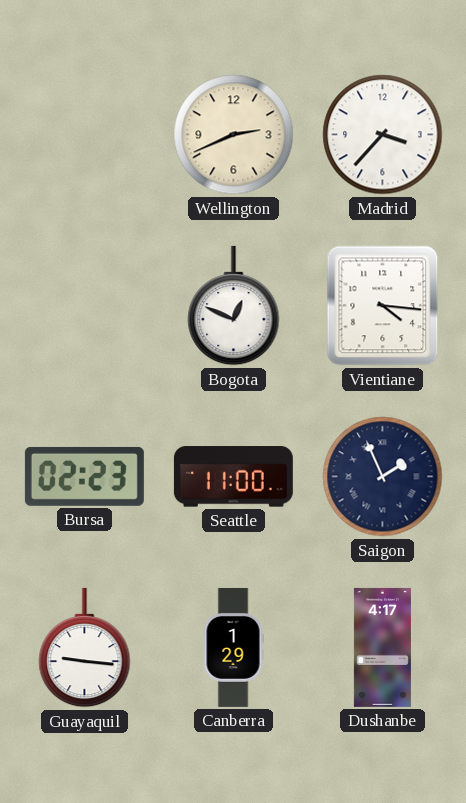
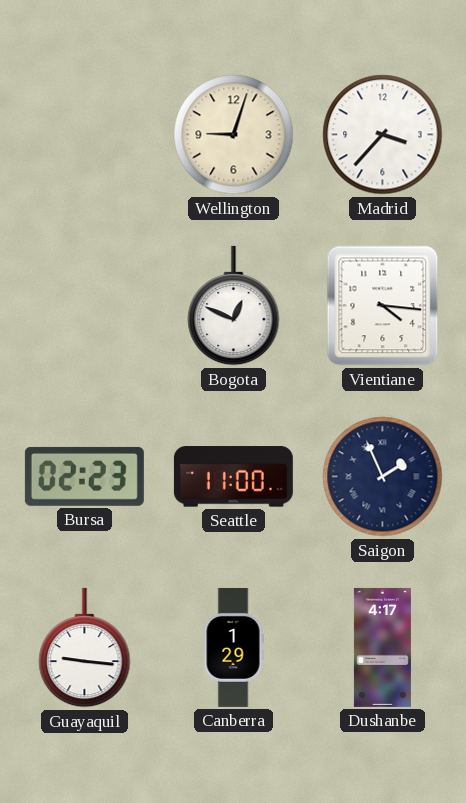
Wellington: 2:41 -> 9:03
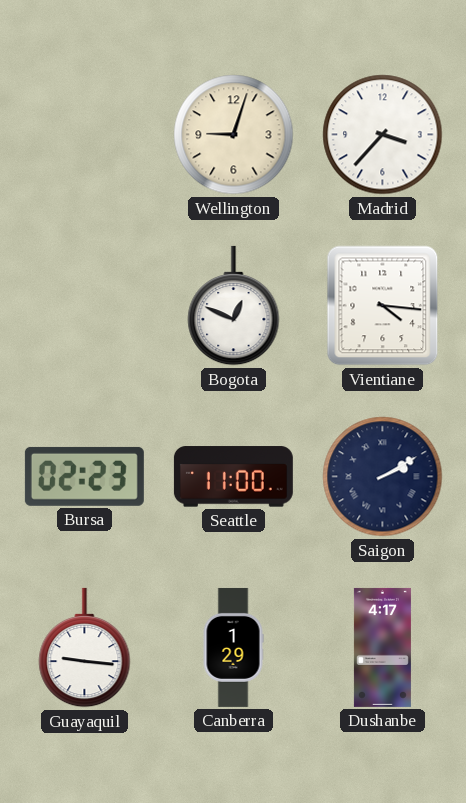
Saigon: 1:56 -> 2:10
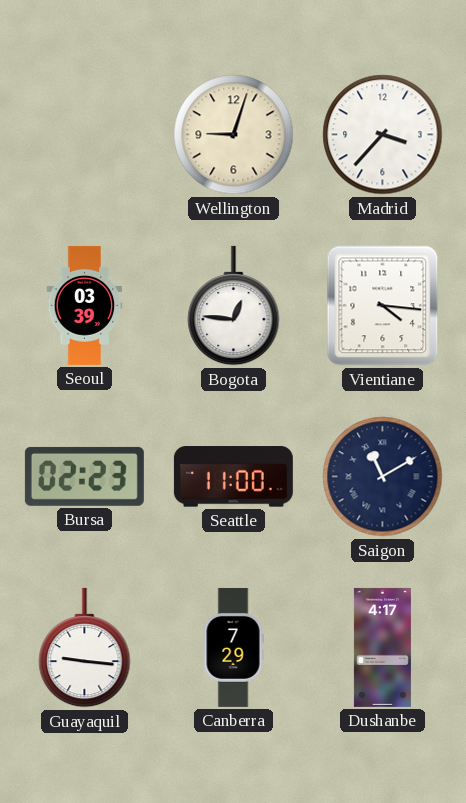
Seoul: none -> 03:39
Bogota: 12:49 -> 12:46
Saigon: 2:10 -> 11:10
Canberra: 1:29 -> 7:29
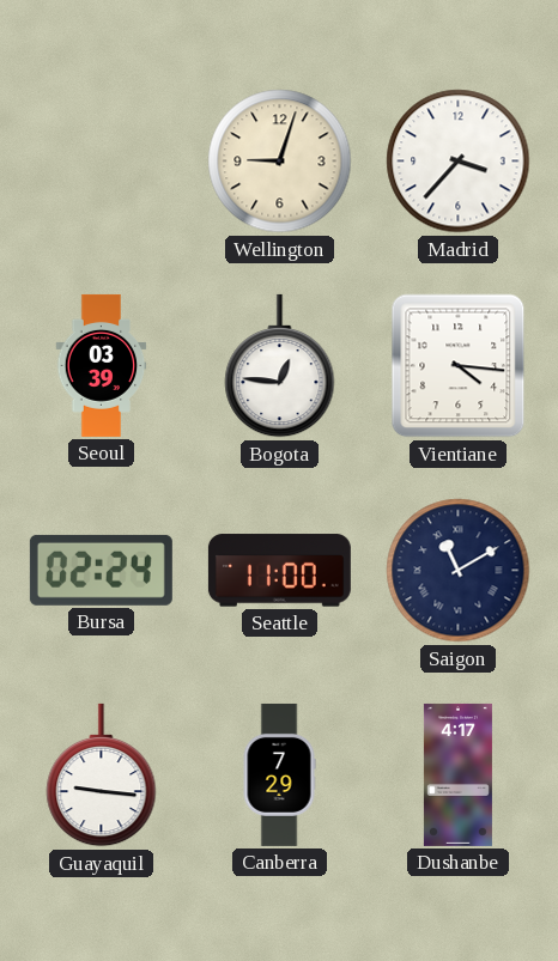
Bursa: 02:23 -> 02:24
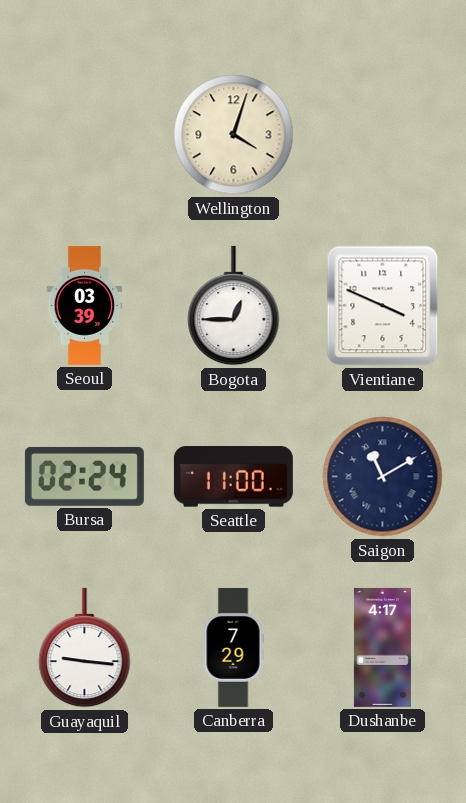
Wellington: 9:03 -> 4:03
Madrid: 3:37 -> none
Bogota: 12:46 -> 12:45
Vientiane: 4:16 -> 3:49
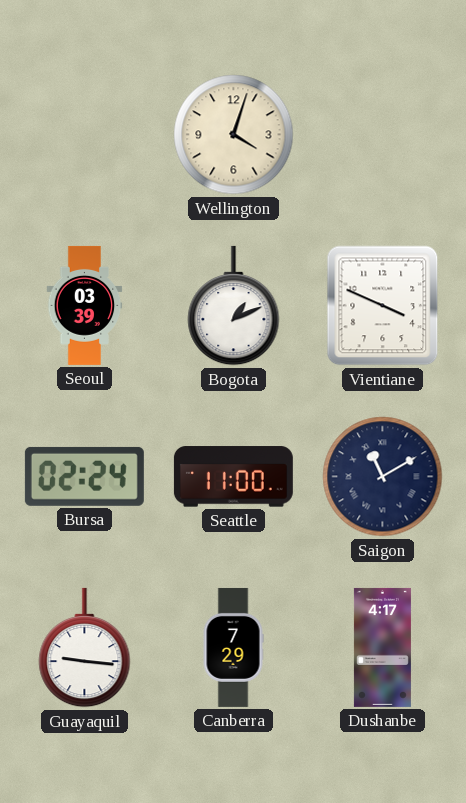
Bogota: 12:45 -> 1:11
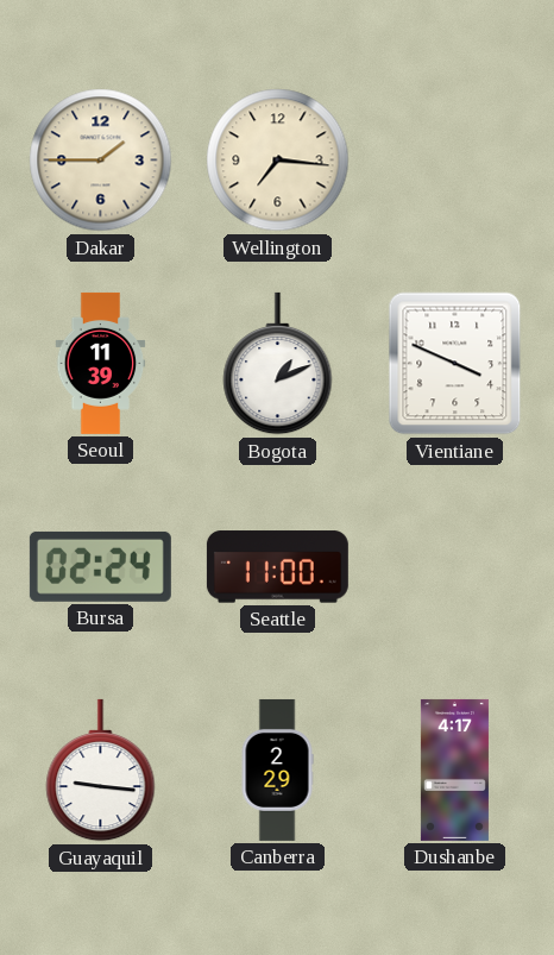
Dakar: none -> 1:45
Wellington: 4:03 -> 7:16
Seoul: 03:39 -> 11:39
Saigon: 11:10 -> none
Canberra: 7:29 -> 2:29
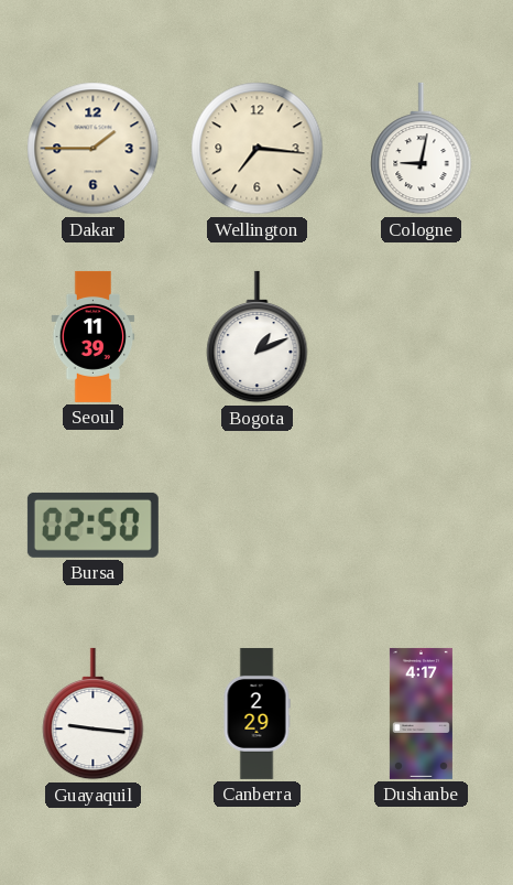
Cologne: none -> 9:02
Vientiane: 3:49 -> none
Bursa: 02:24 -> 02:50
Seattle: 11:00 -> none
